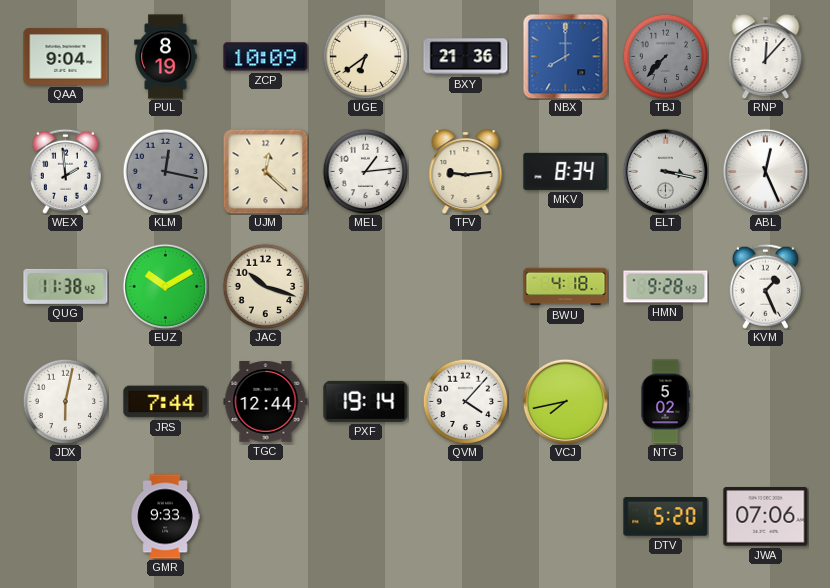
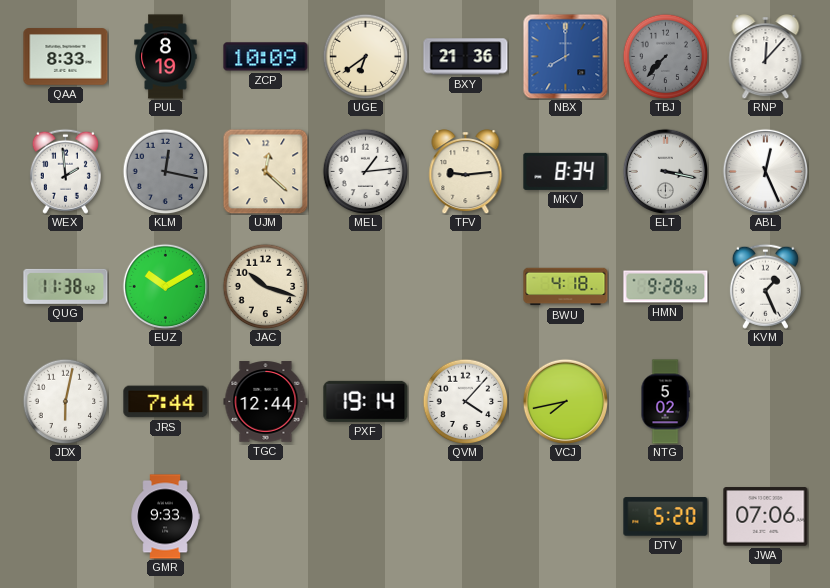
QAA: 9:04 -> 8:33
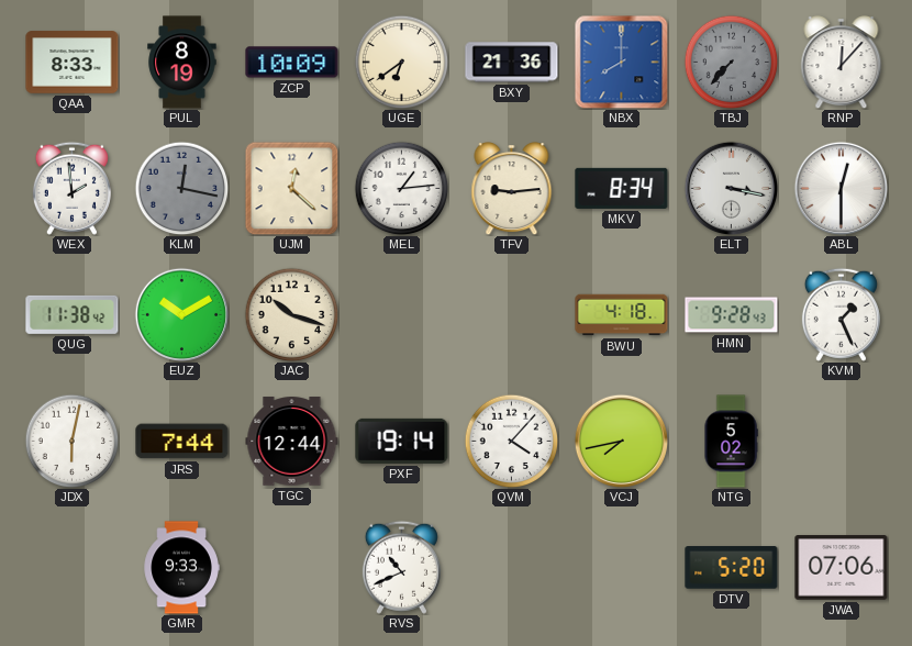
ABL: 12:26 -> 12:30
RVS: none -> 10:41
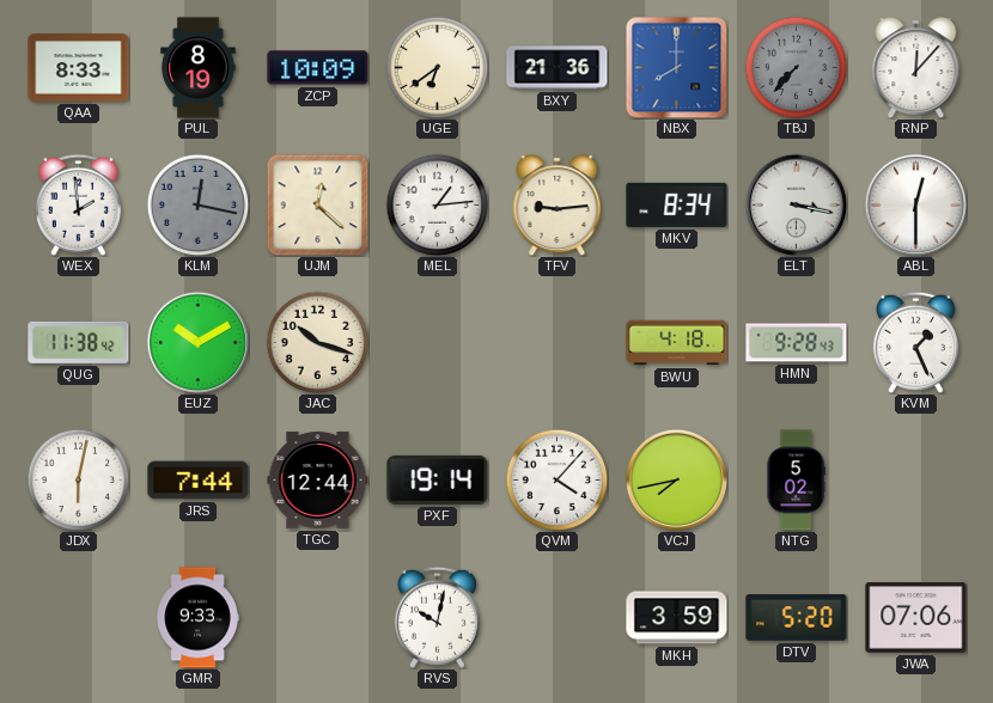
RVS: 10:41 -> 10:02
MKH: none -> 3:59
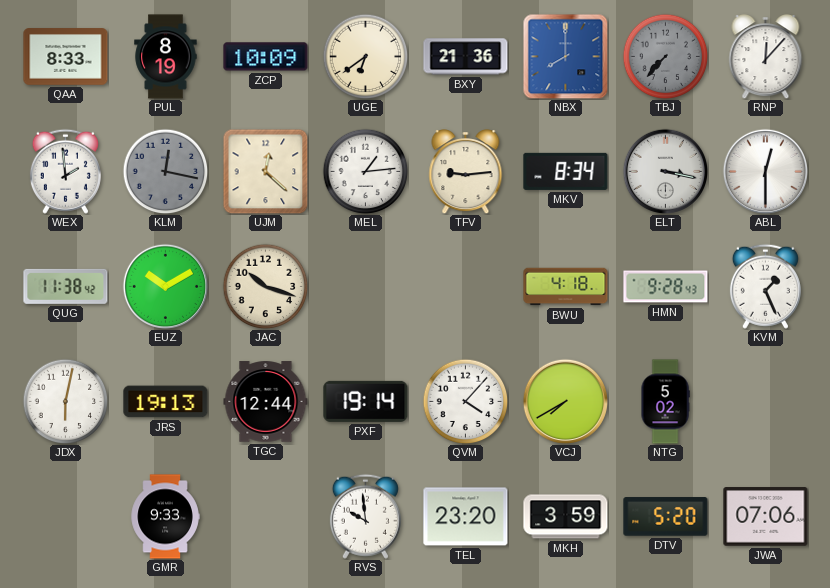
JRS: 7:44 -> 19:13
VCJ: 7:43 -> 7:40
RVS: 10:02 -> 9:59
TEL: none -> 23:20
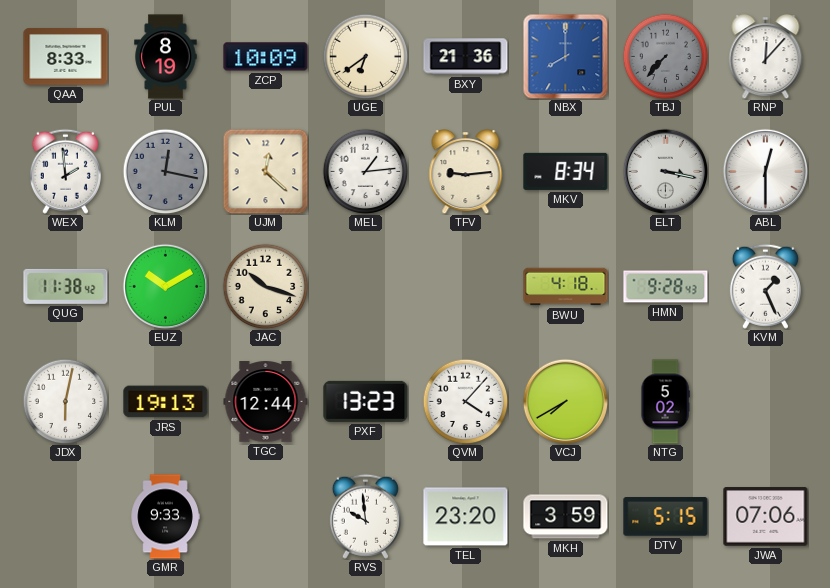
PXF: 19:14 -> 13:23
DTV: 5:20 -> 5:15
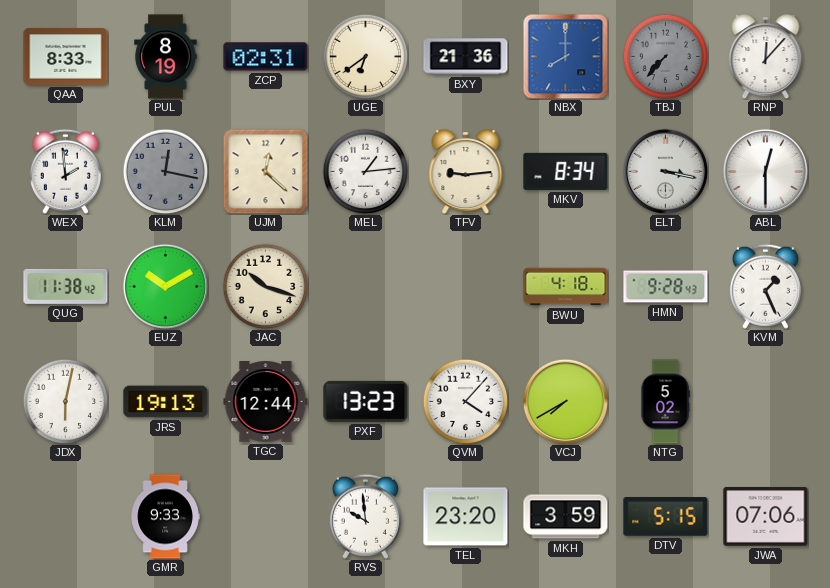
ZCP: 10:09 -> 02:31
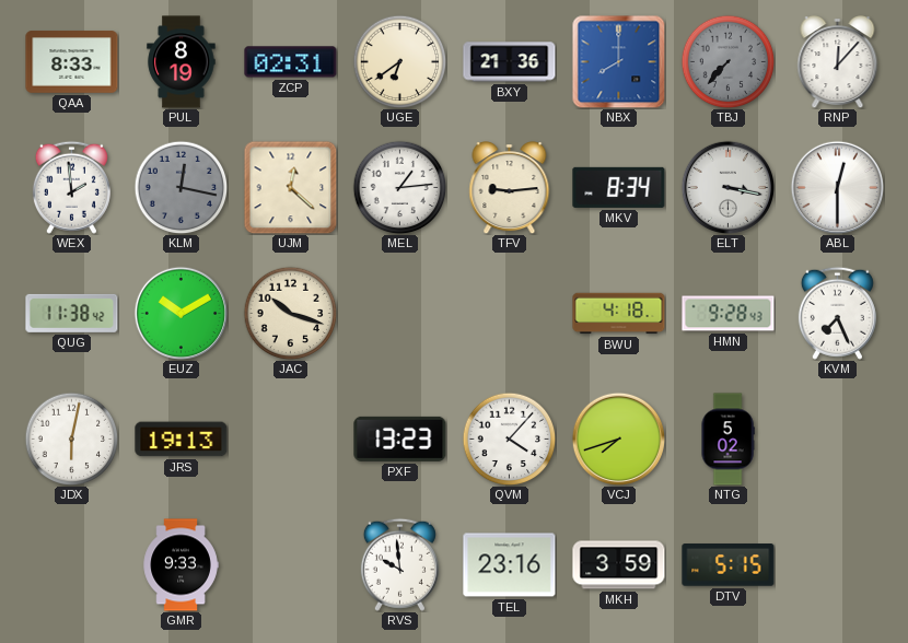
KVM: 1:26 -> 7:26
TGC: 12:44 -> none
VCJ: 7:40 -> 7:42
TEL: 23:20 -> 23:16
JWA: 07:06 -> none
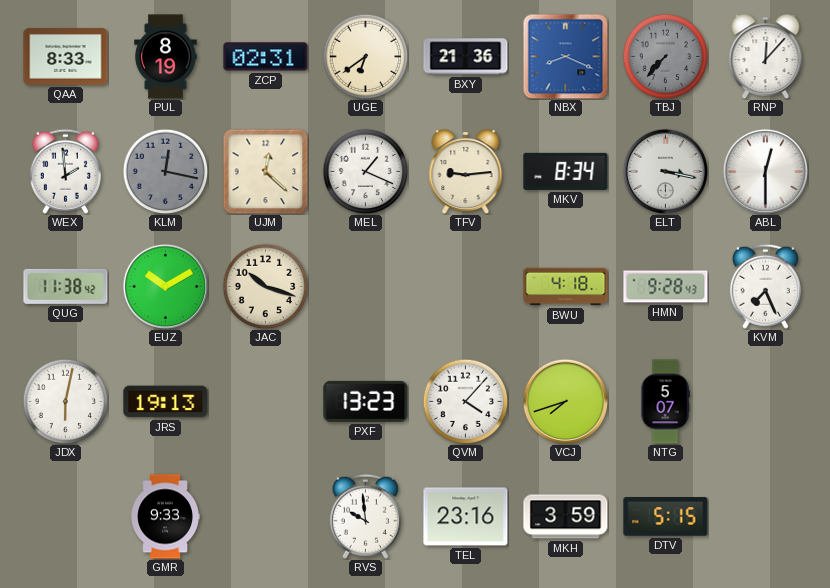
NBX: 8:00 -> 8:19
MEL: 1:14 -> 1:19
NTG: 5:02 -> 5:07
